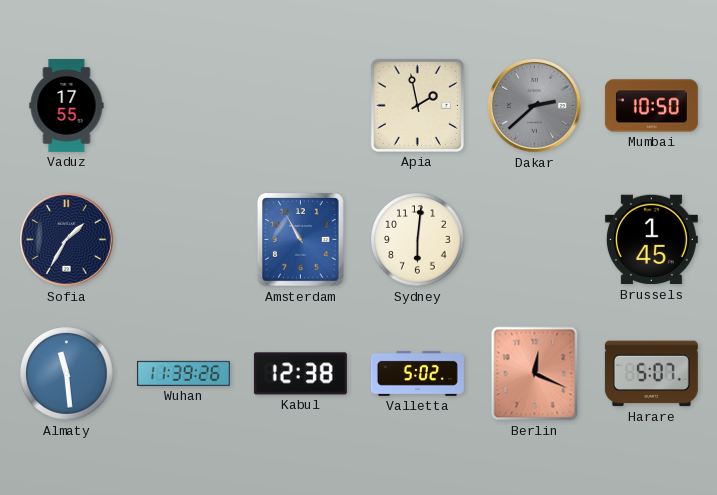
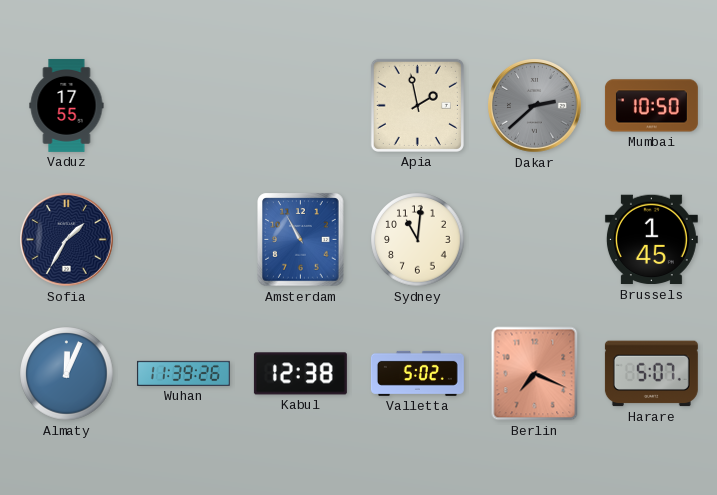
Sydney: 6:01 -> 11:01
Almaty: 11:29 -> 12:04
Berlin: 12:19 -> 7:19
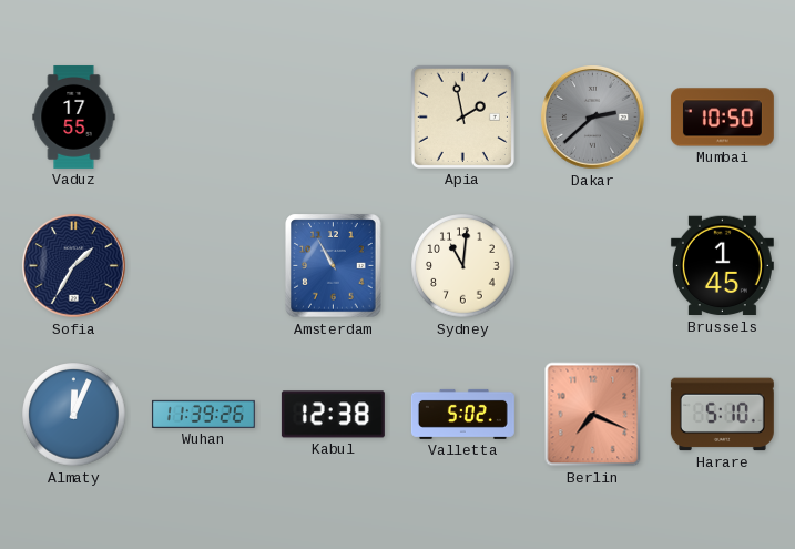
Harare: 5:07 -> 5:10
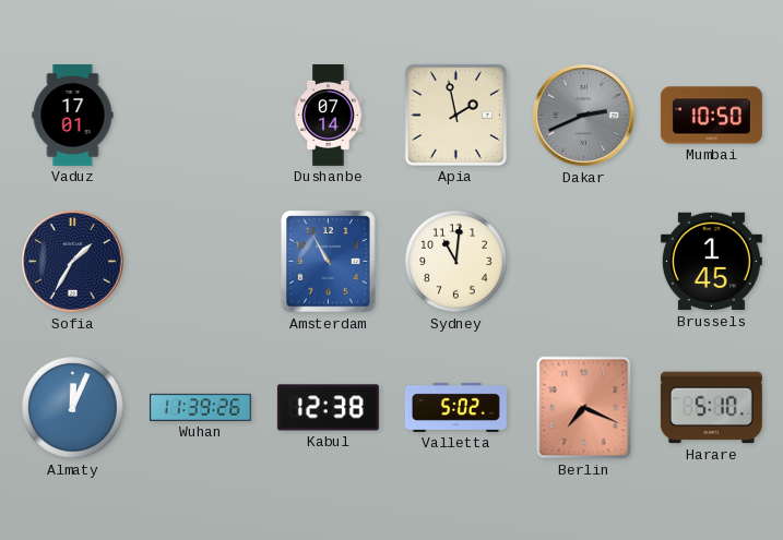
Vaduz: 17:55 -> 17:01
Dushanbe: none -> 07:14
Dakar: 2:38 -> 2:41
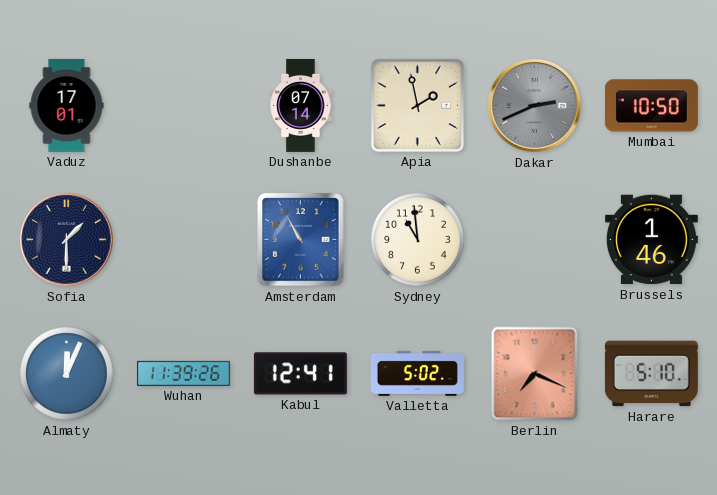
Sofia: 1:35 -> 1:30
Sydney: 11:01 -> 10:59
Brussels: 1:45 -> 1:46
Kabul: 12:38 -> 12:41
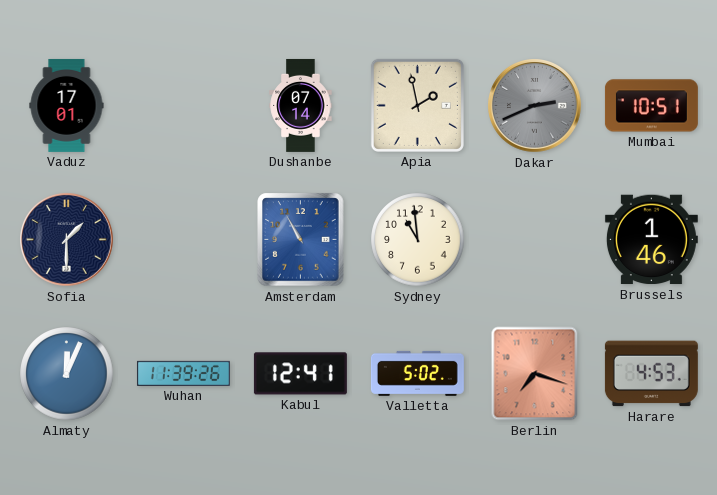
Mumbai: 10:50 -> 10:51
Berlin: 7:19 -> 7:18
Harare: 5:10 -> 4:53
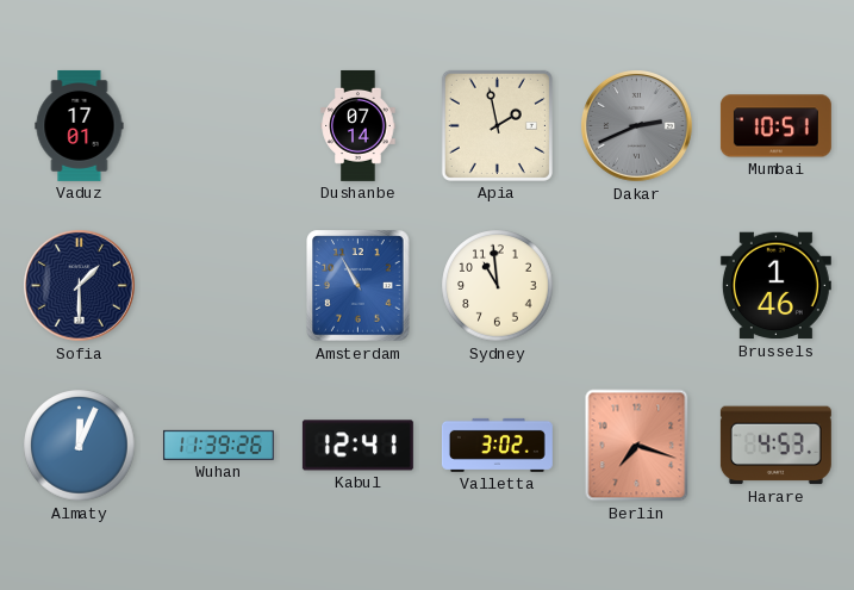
Valletta: 5:02 -> 3:02
